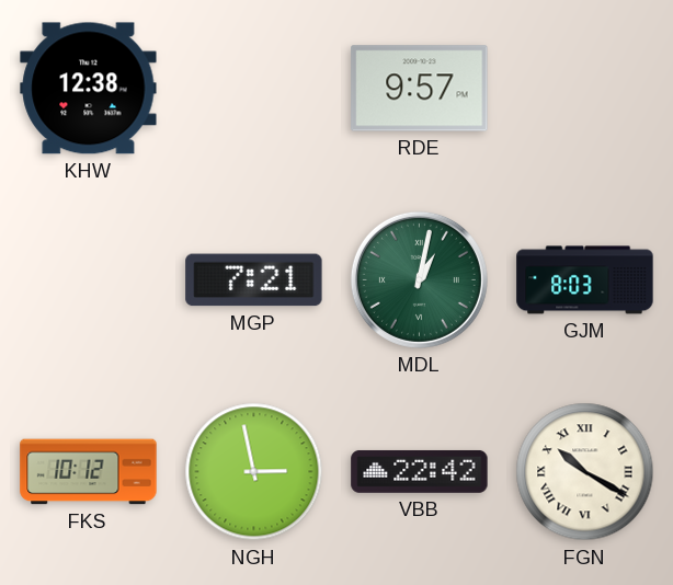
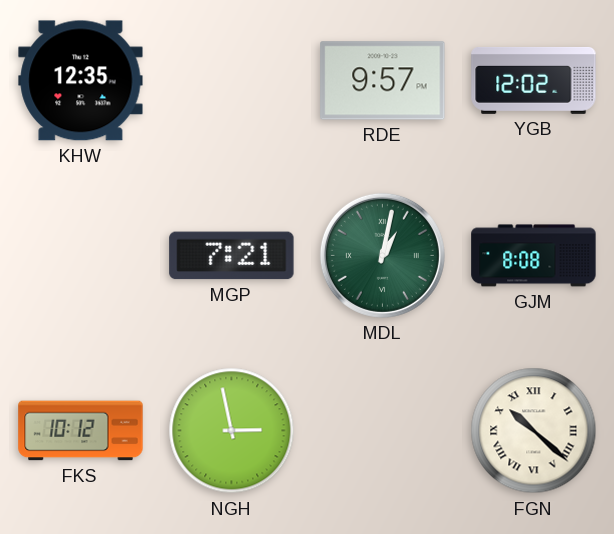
KHW: 12:38 -> 12:35
YGB: none -> 12:02
GJM: 8:03 -> 8:08
VBB: 22:42 -> none
FGN: 10:20 -> 10:22
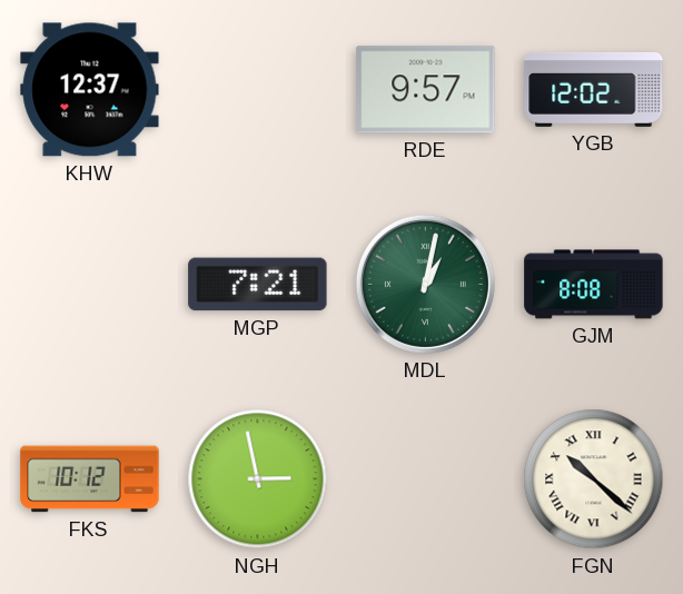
KHW: 12:35 -> 12:37
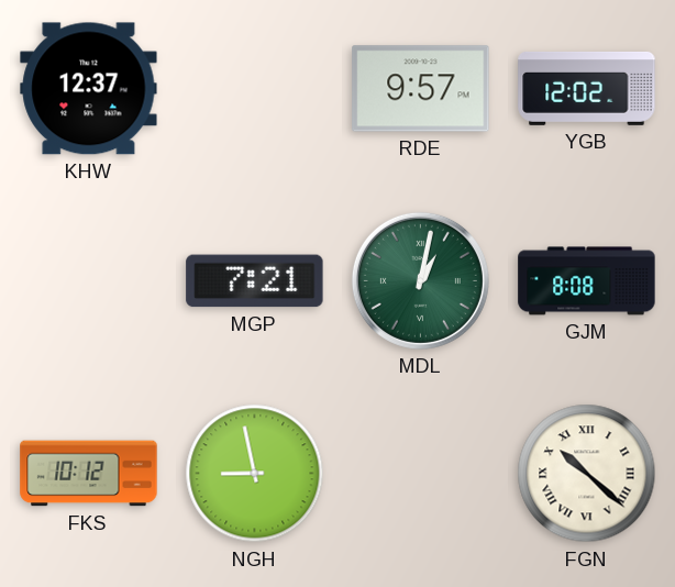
NGH: 2:58 -> 8:58
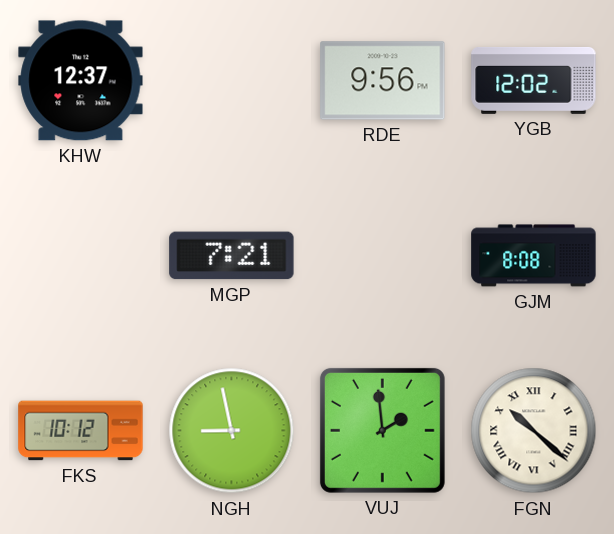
RDE: 9:57 -> 9:56
MDL: 1:02 -> none
VUJ: none -> 1:59
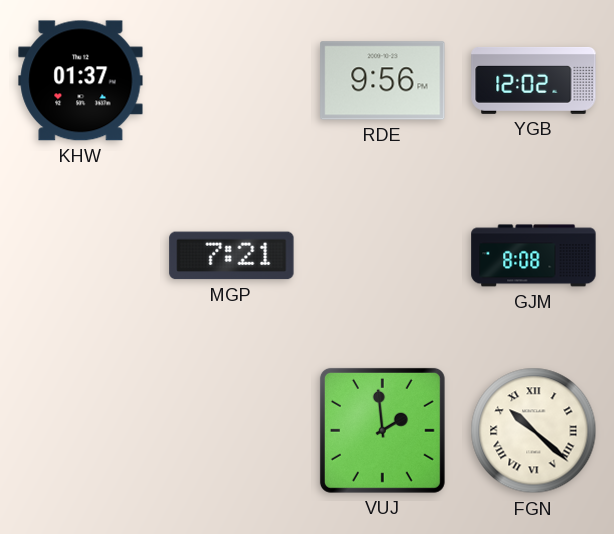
KHW: 12:37 -> 01:37
FKS: 10:12 -> none
NGH: 8:58 -> none
